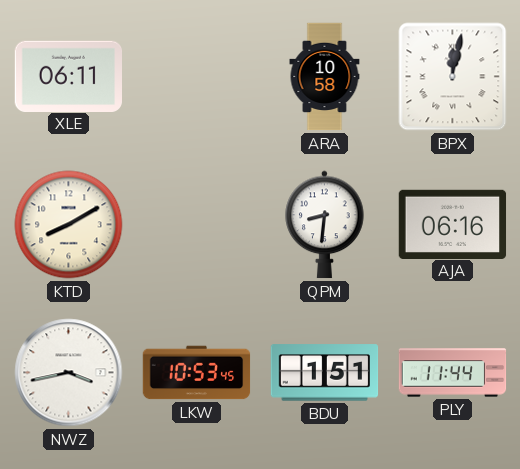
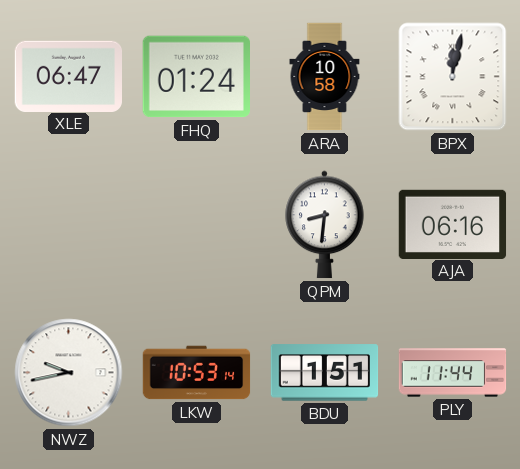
XLE: 06:11 -> 06:47
FHQ: none -> 01:24
KTD: 8:10 -> none
NWZ: 3:43 -> 9:43
LKW: 10:53:45 -> 10:53:14
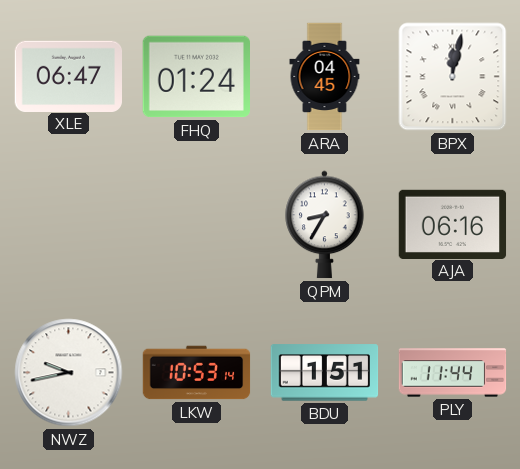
ARA: 10:58 -> 04:45
QPM: 8:31 -> 8:35
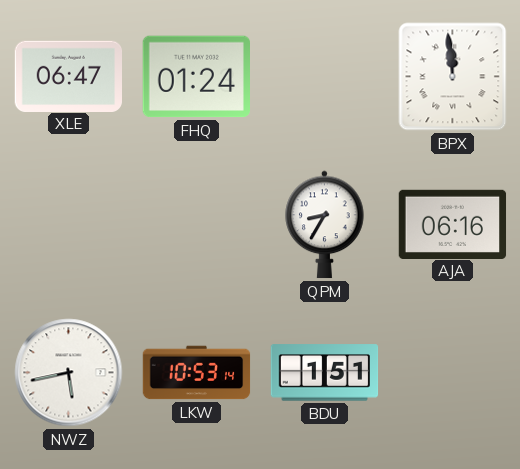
ARA: 04:45 -> none
BPX: 12:02 -> 11:59
NWZ: 9:43 -> 5:43
PLY: 11:44 -> none
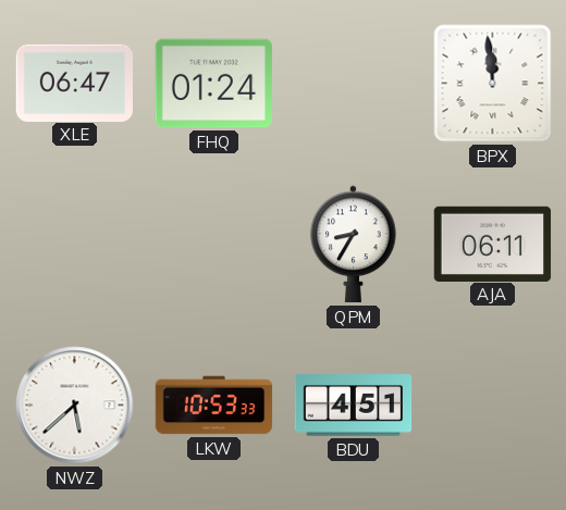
AJA: 06:16 -> 06:11
NWZ: 5:43 -> 5:38
LKW: 10:53:14 -> 10:53:33
BDU: 1:51 -> 4:51
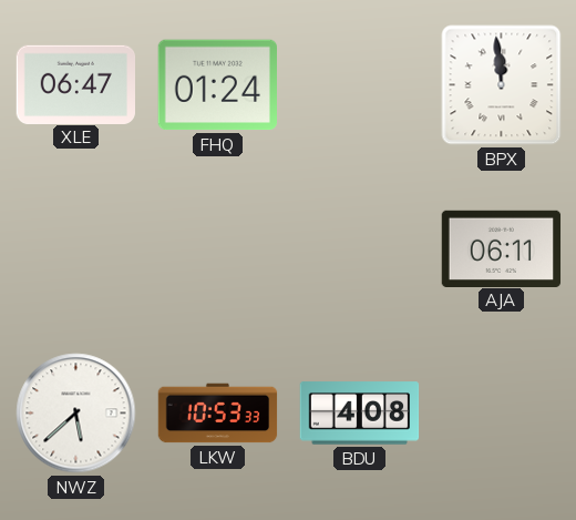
QPM: 8:35 -> none
BDU: 4:51 -> 4:08
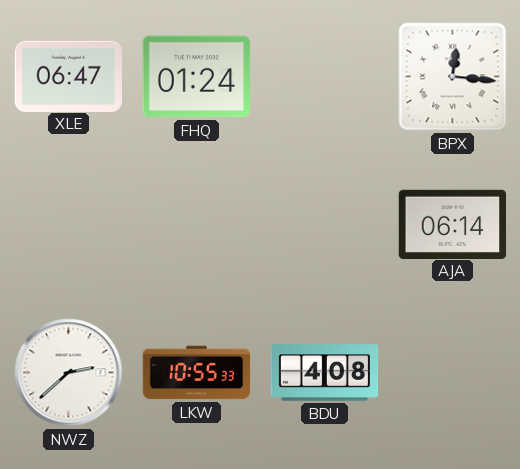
BPX: 11:59 -> 12:16
AJA: 06:11 -> 06:14
NWZ: 5:38 -> 2:38
LKW: 10:53 -> 10:55
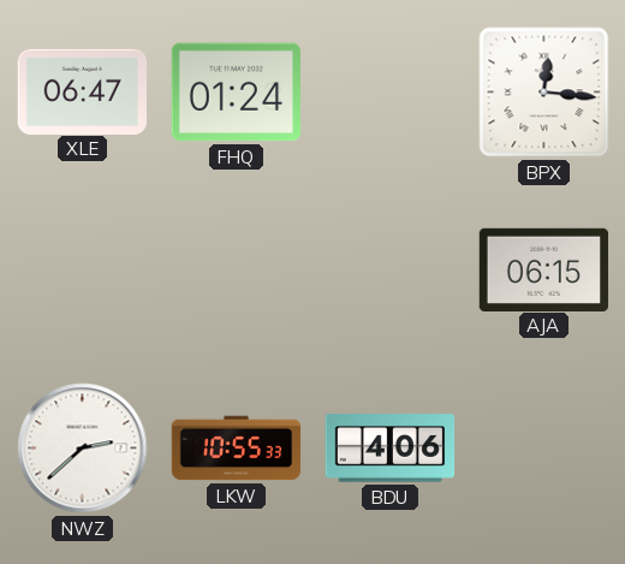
AJA: 06:14 -> 06:15
BDU: 4:08 -> 4:06
